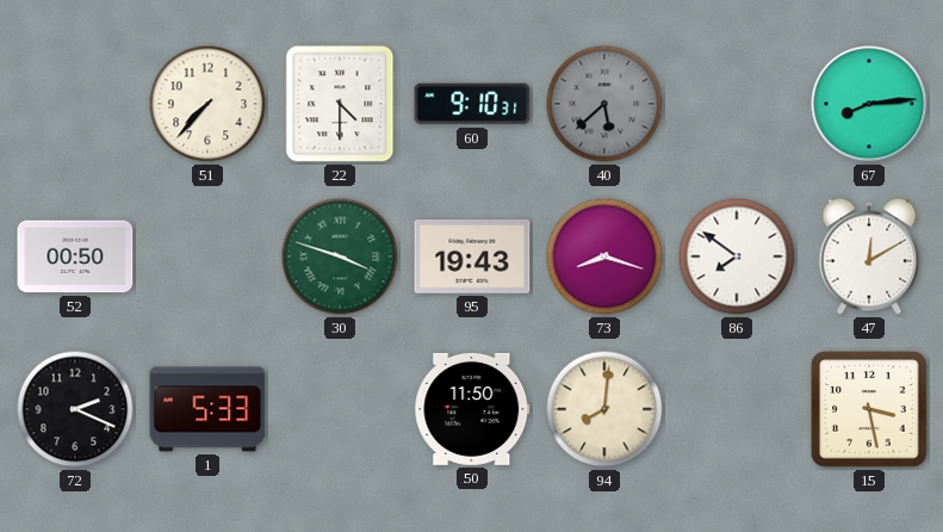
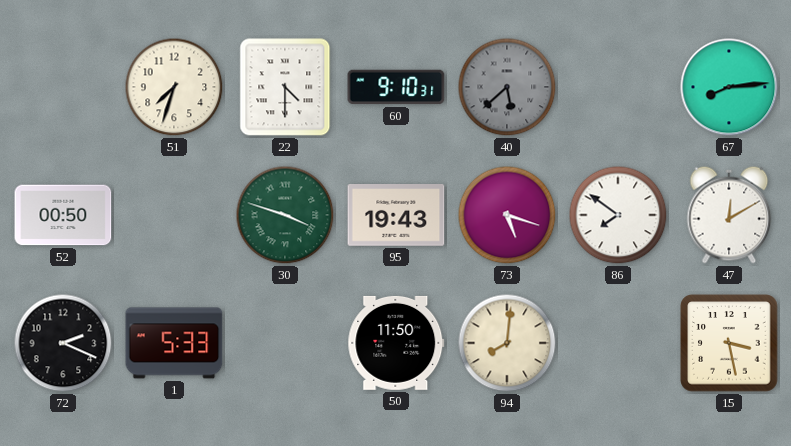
51: 7:37 -> 7:33
73: 8:18 -> 5:18
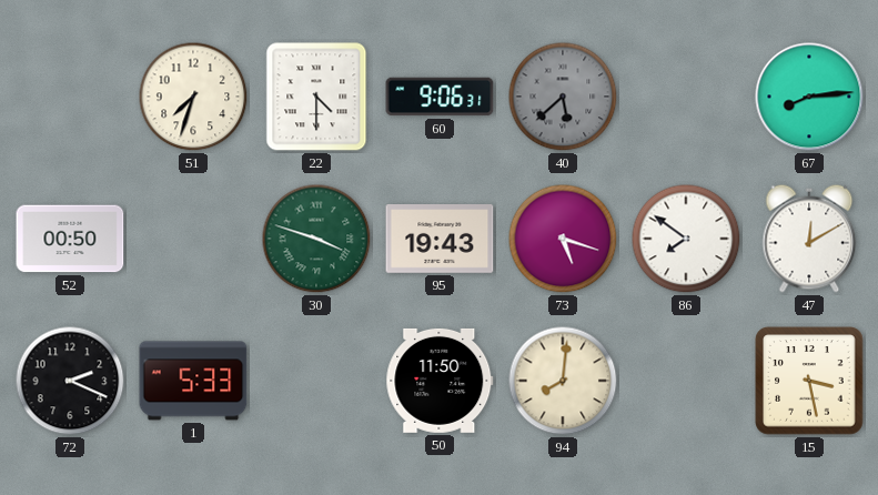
60: 9:10 -> 9:06
